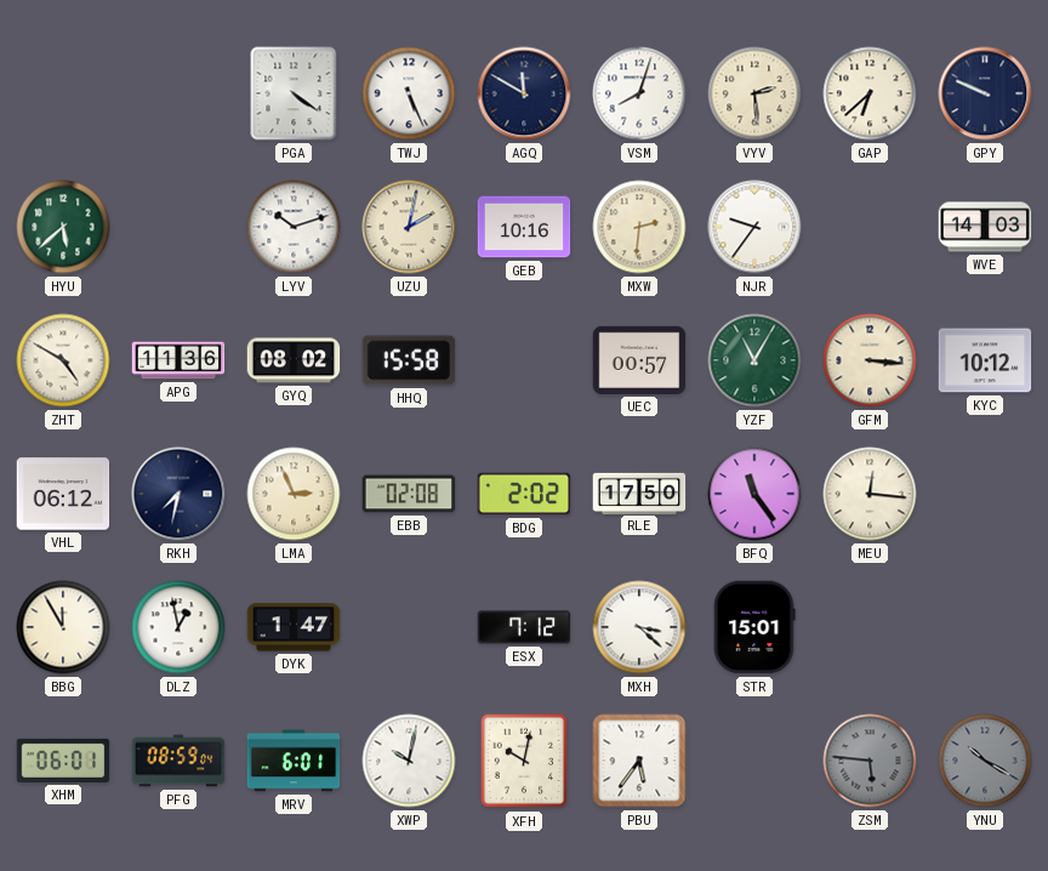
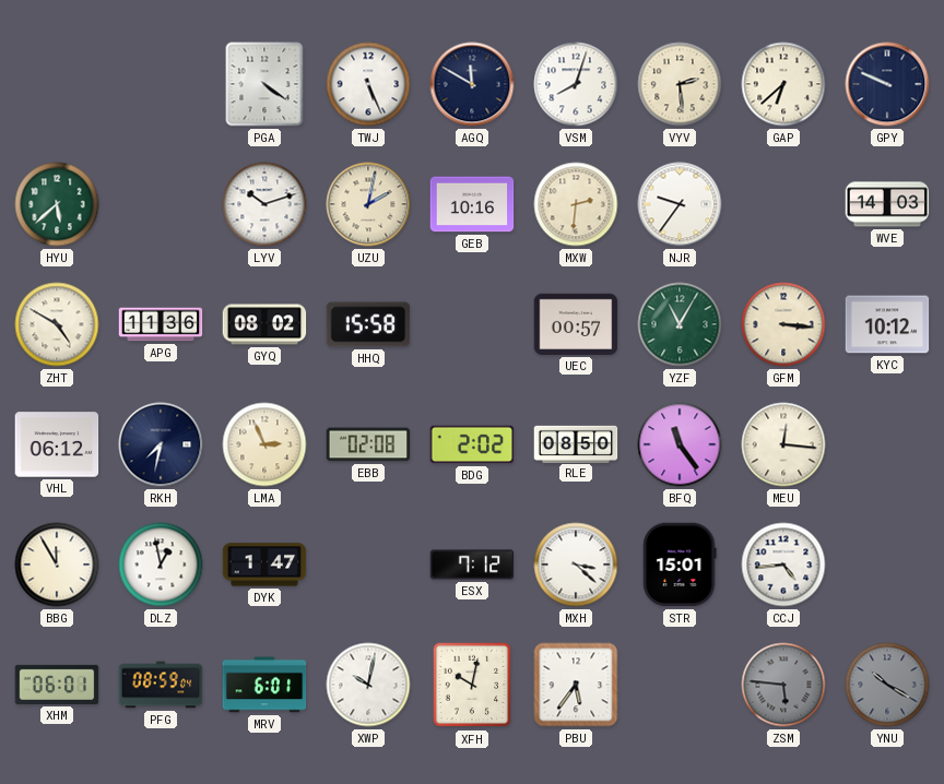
RLE: 17:50 -> 08:50
CCJ: none -> 4:44
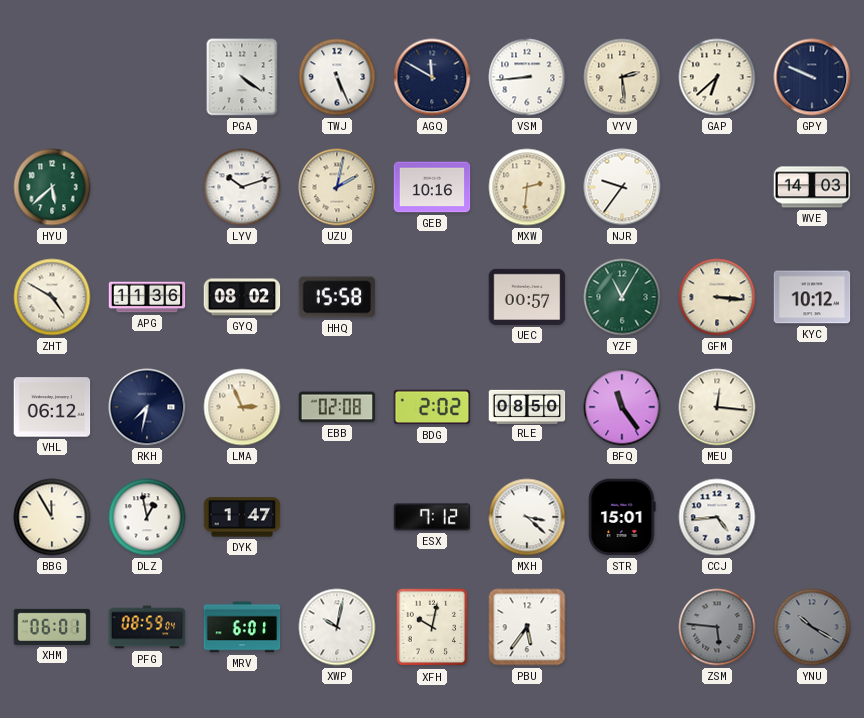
VSM: 8:03 -> 8:44
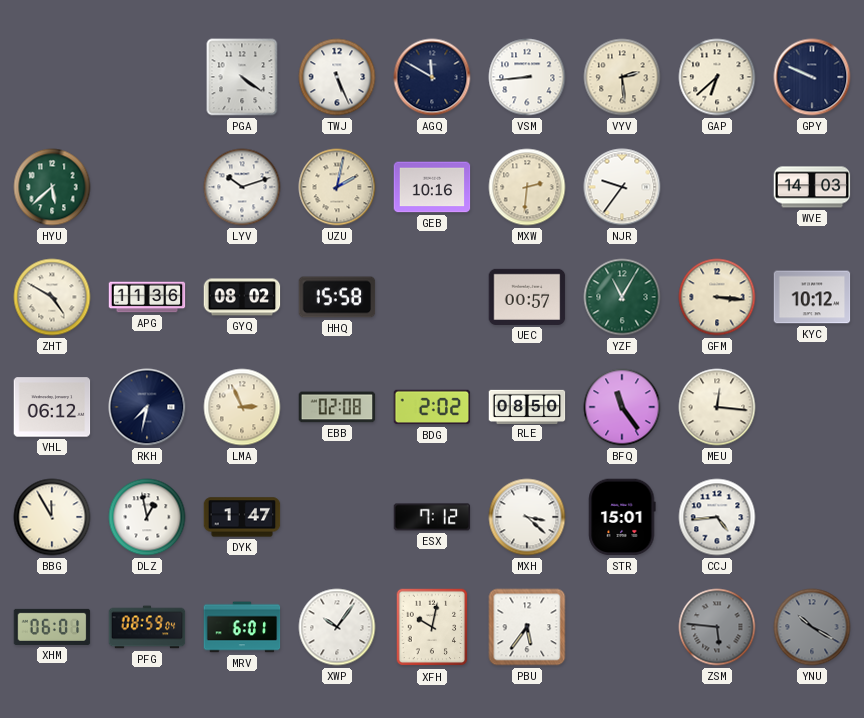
XWP: 10:02 -> 10:06
